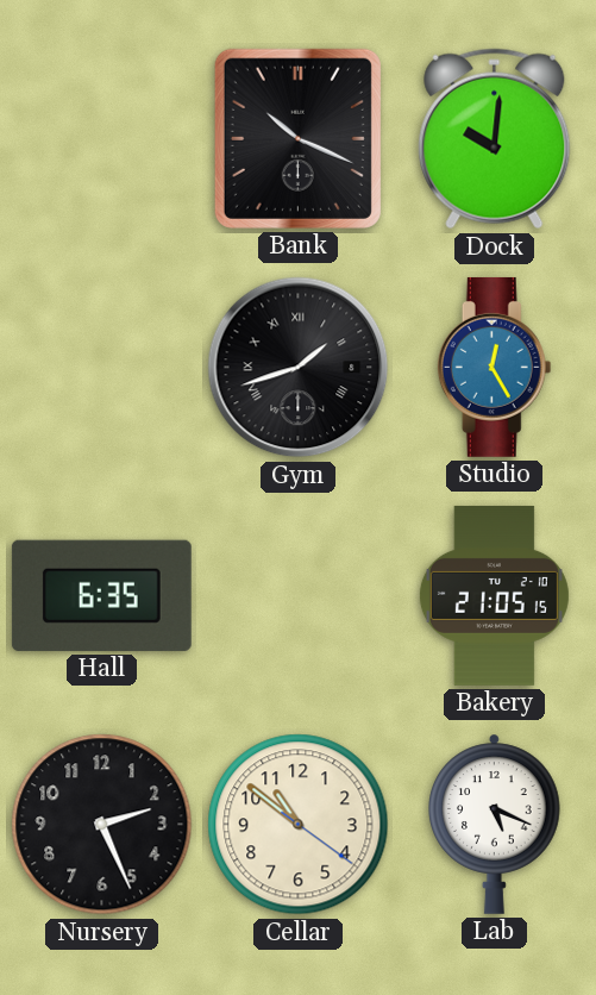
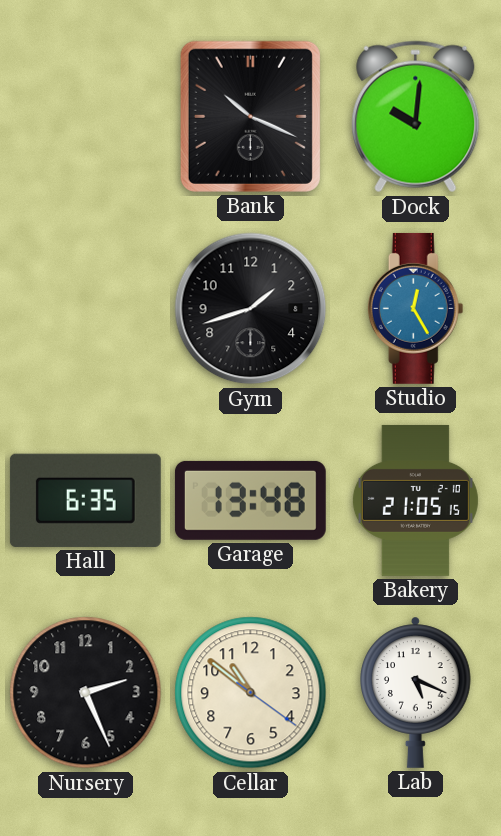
Gym numerals: Roman -> Arabic
Garage: none -> 13:48
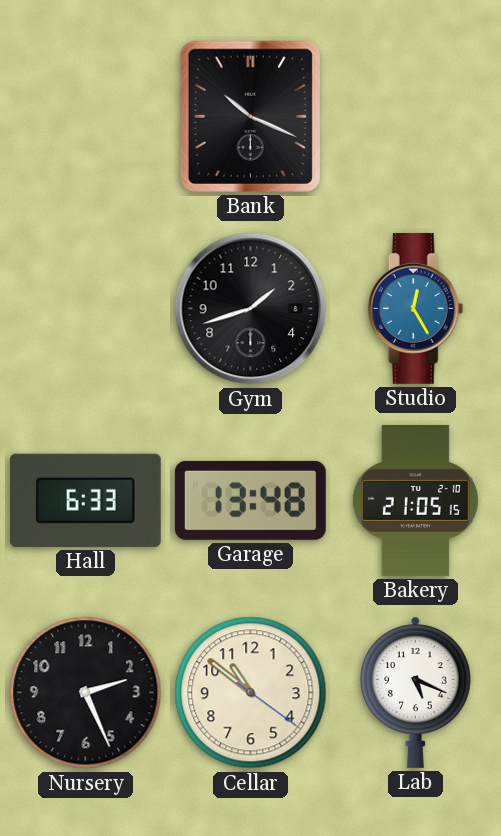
Dock: 10:01 -> none
Hall: 6:35 -> 6:33
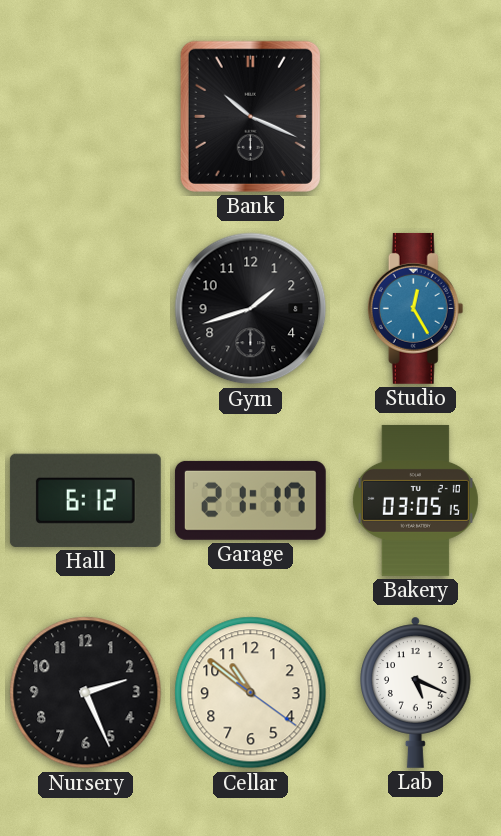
Hall: 6:33 -> 6:12
Garage: 13:48 -> 21:17
Bakery: 21:05 -> 03:05
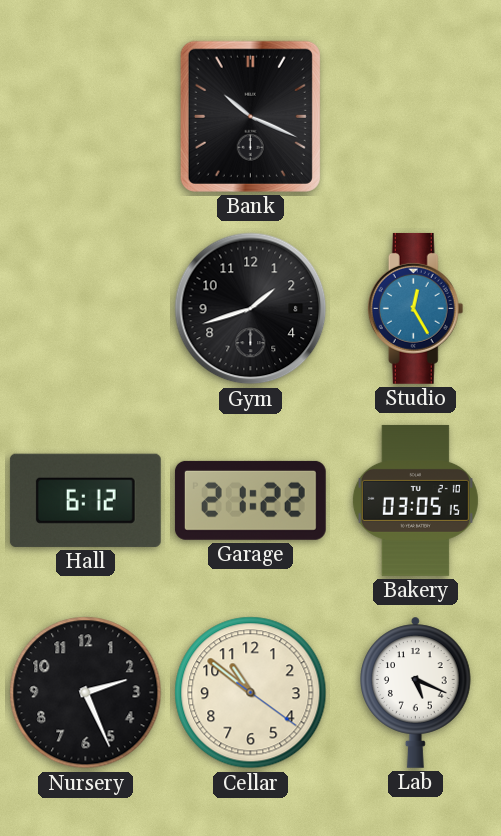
Garage: 21:17 -> 21:22
